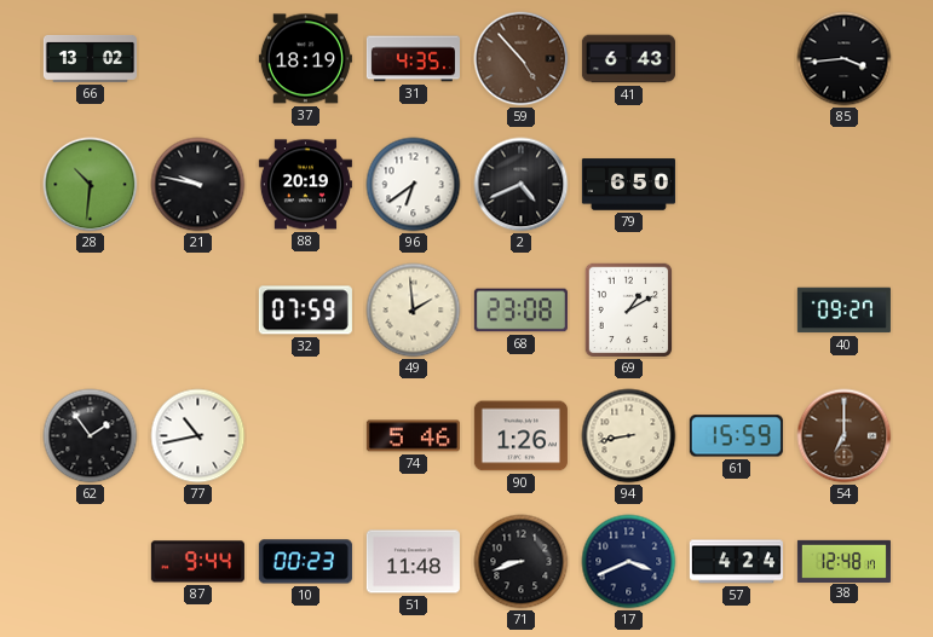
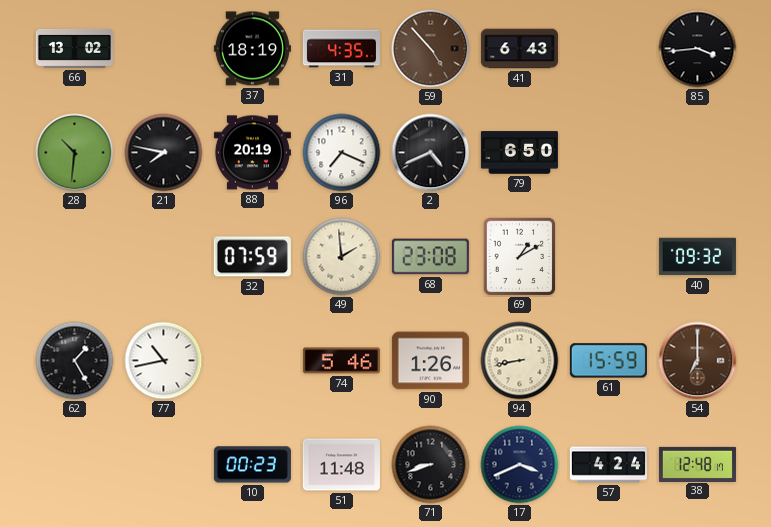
21: 9:47 -> 7:47
96: 6:39 -> 7:19
40: 09:27 -> 09:32
62: 1:54 -> 1:25
87: 9:44 -> none
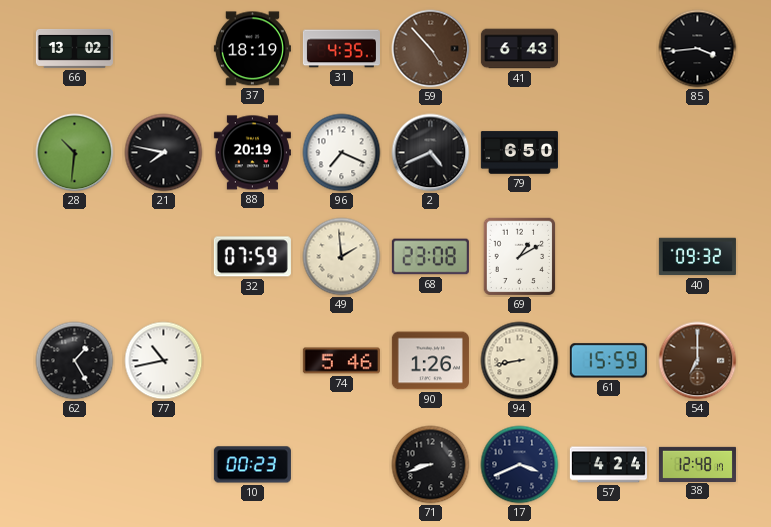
51: 11:48 -> none
